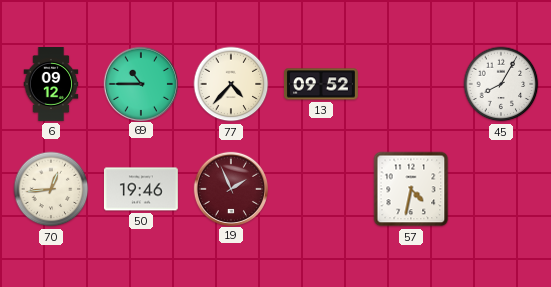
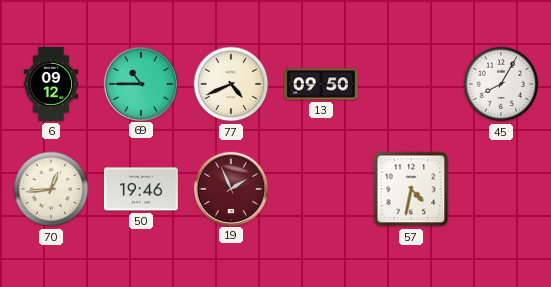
77: 4:37 -> 4:41
13: 09:52 -> 09:50
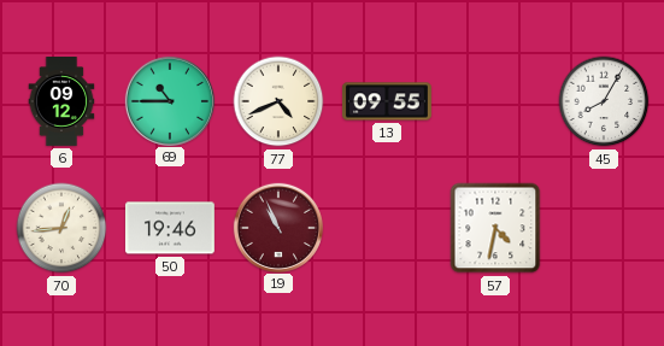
13: 09:50 -> 09:55
19: 1:56 -> 10:56
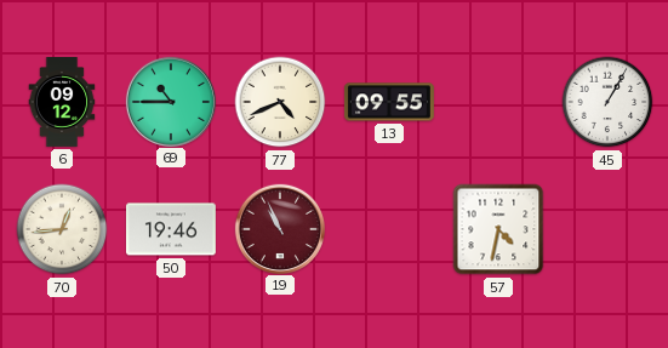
45: 8:05 -> 1:05
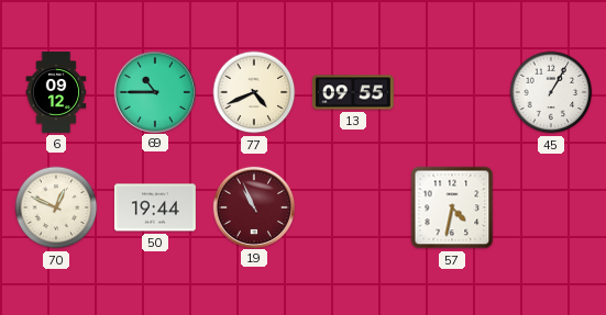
70: 12:44 -> 12:49
50: 19:46 -> 19:44
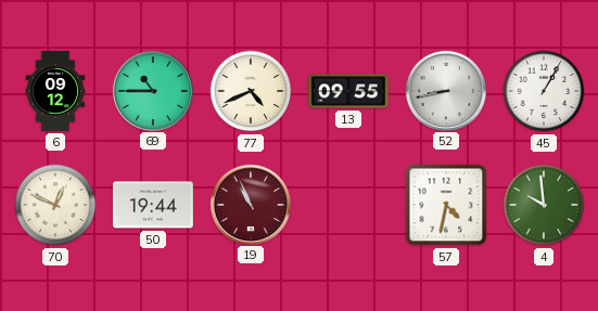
52: none -> 8:43
4: none -> 9:59
